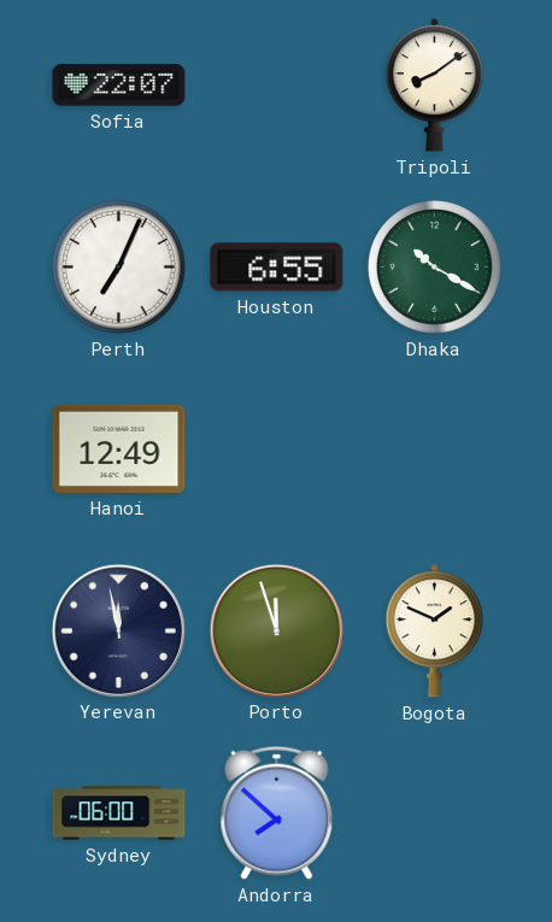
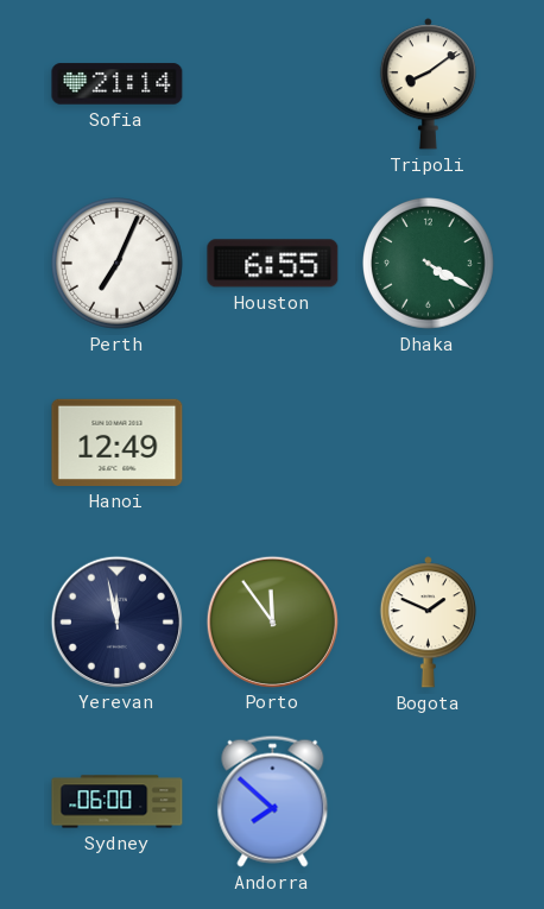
Sofia: 22:07 -> 21:14
Dhaka: 10:20 -> 4:20
Porto: 11:57 -> 11:54
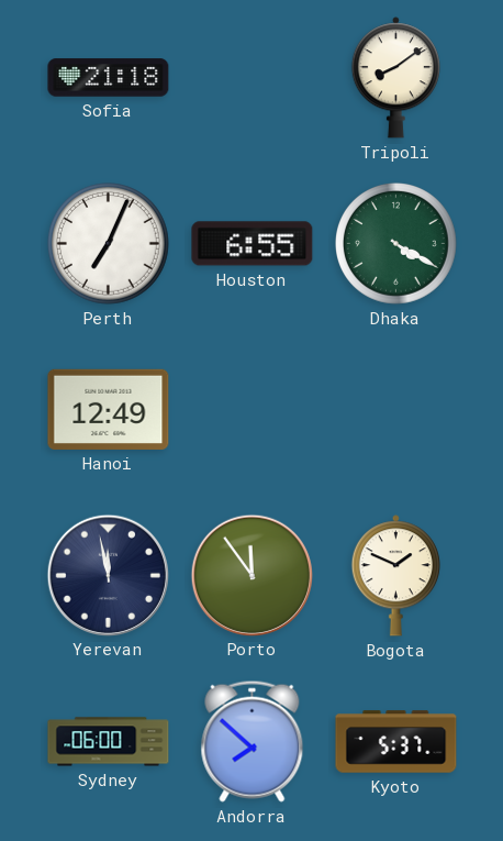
Sofia: 21:14 -> 21:18
Kyoto: none -> 5:37
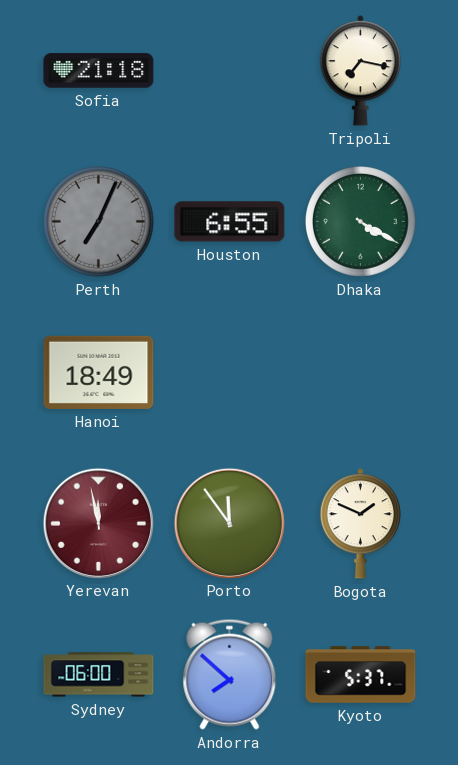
Tripoli: 8:09 -> 7:17
Perth dial: white -> grey
Hanoi: 12:49 -> 18:49
Yerevan dial: navy -> burgundy
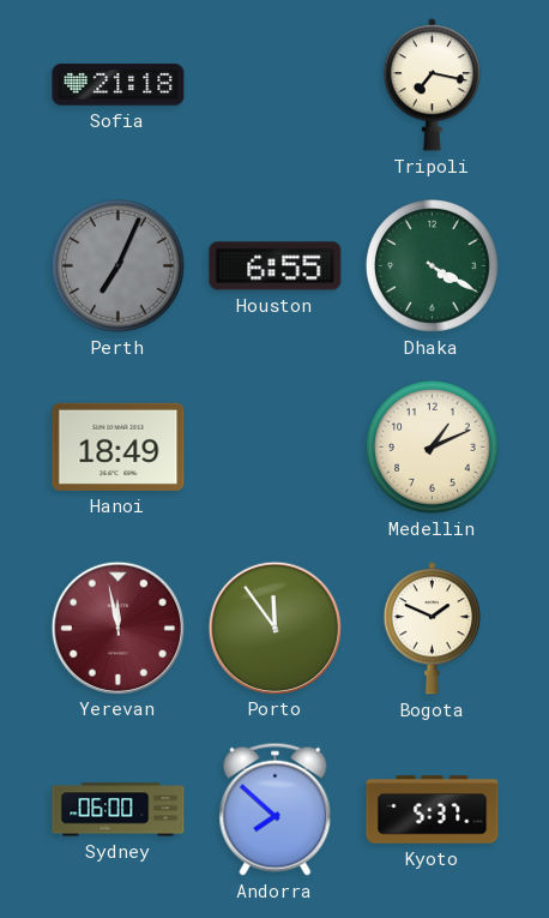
Medellin: none -> 1:11
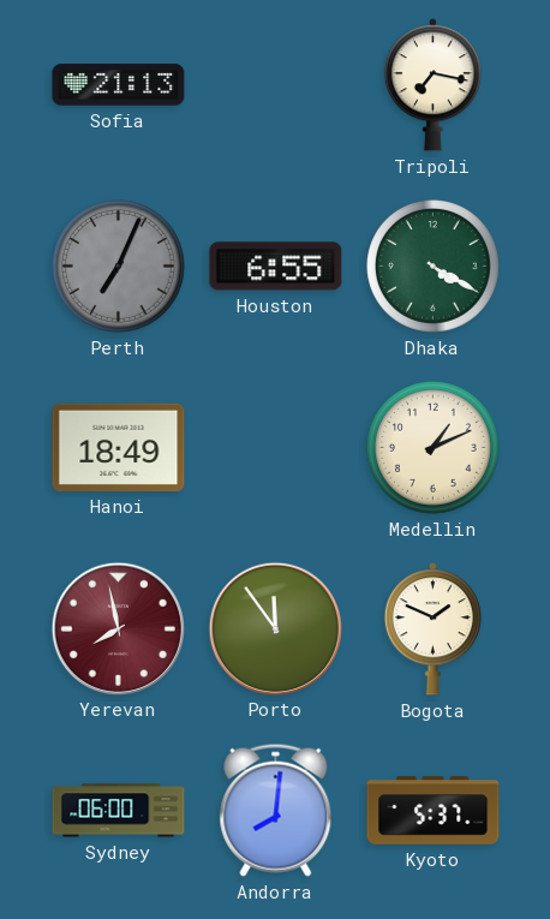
Sofia: 21:18 -> 21:13
Yerevan: 11:58 -> 7:58
Andorra: 7:52 -> 8:01
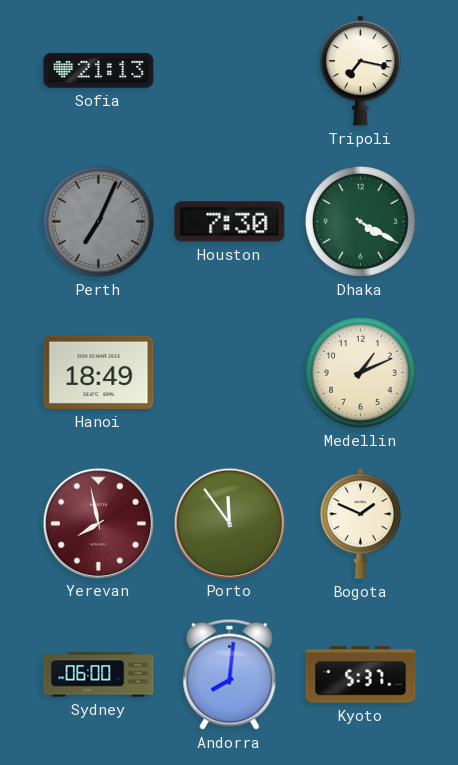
Houston: 6:55 -> 7:30
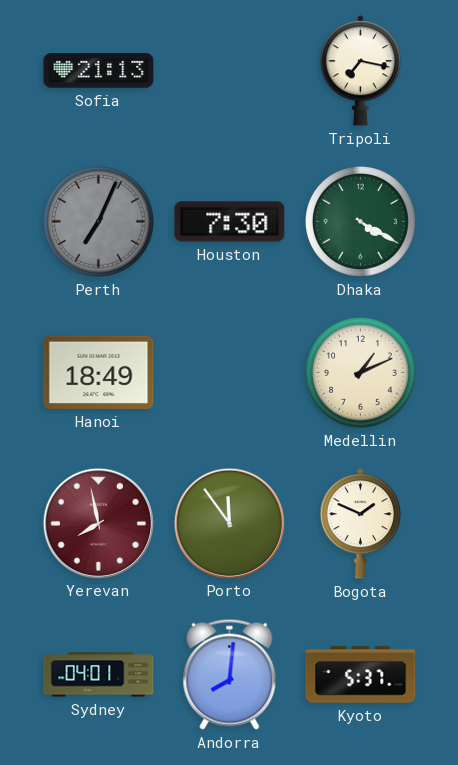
Sydney: 06:00 -> 04:01
